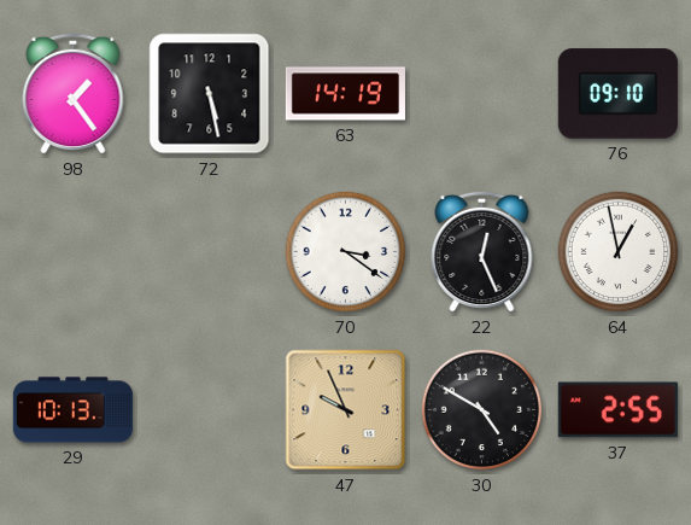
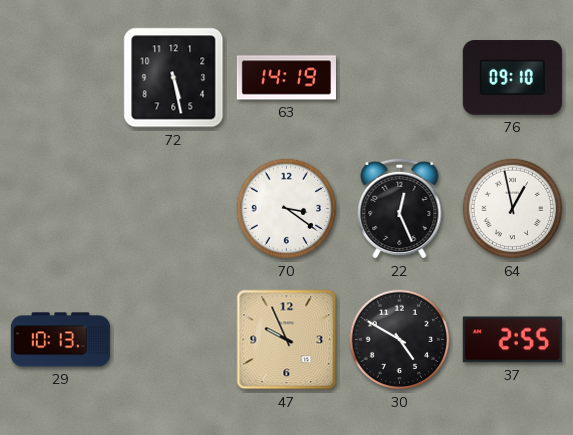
98: 1:24 -> none
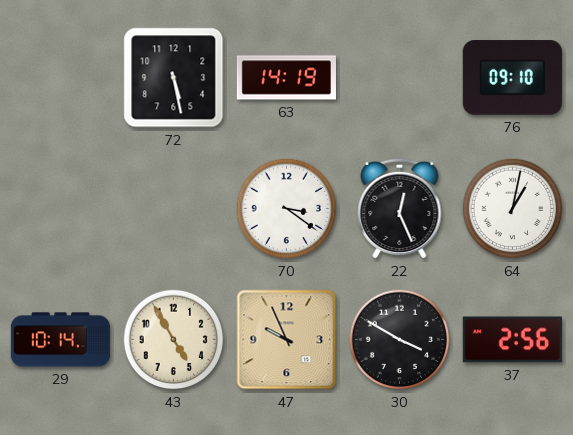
64: 12:58 -> 1:02
29: 10:13 -> 10:14
43: none -> 4:55
30: 4:50 -> 3:50
37: 2:55 -> 2:56
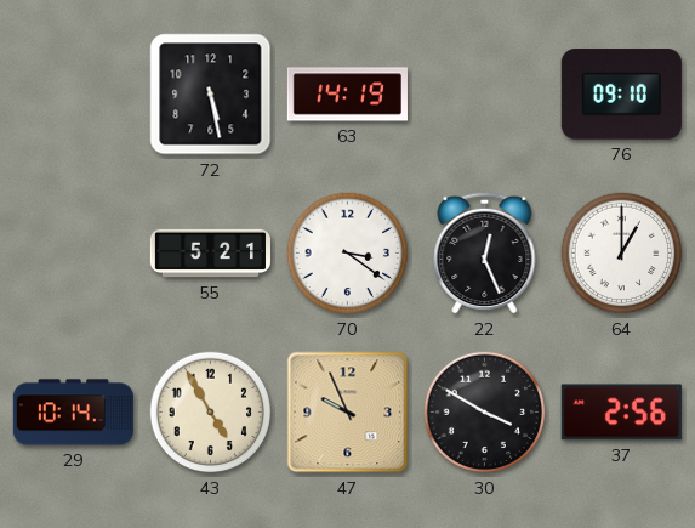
55: none -> 5:21
64: 1:02 -> 1:00
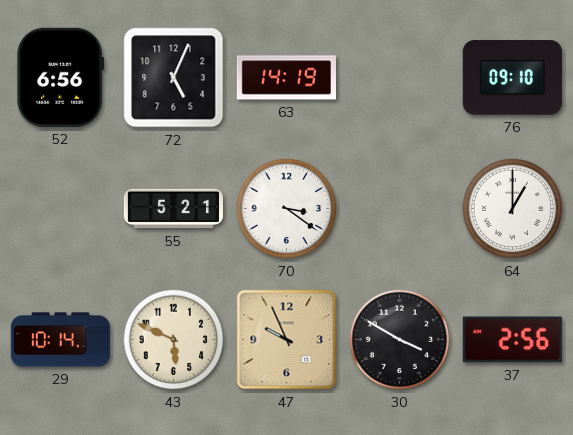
52: none -> 6:56
72: 5:28 -> 5:04
22: 12:26 -> none
43: 4:55 -> 5:49
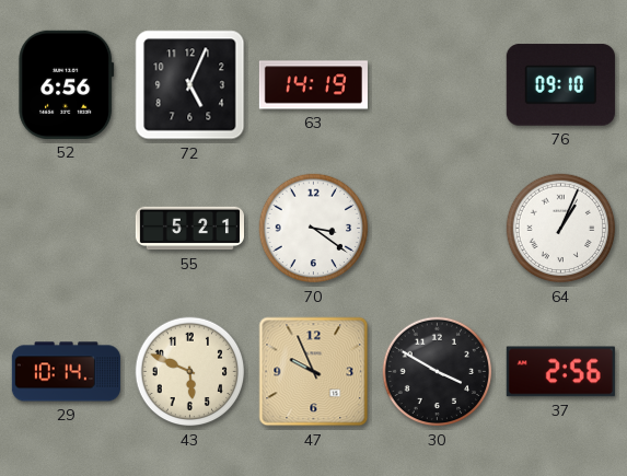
64: 1:00 -> 1:04
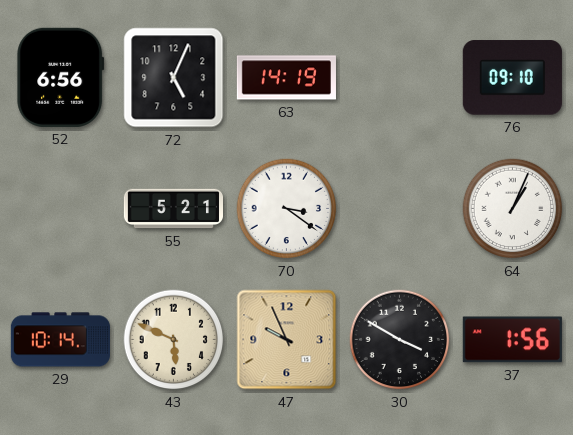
37: 2:56 -> 1:56
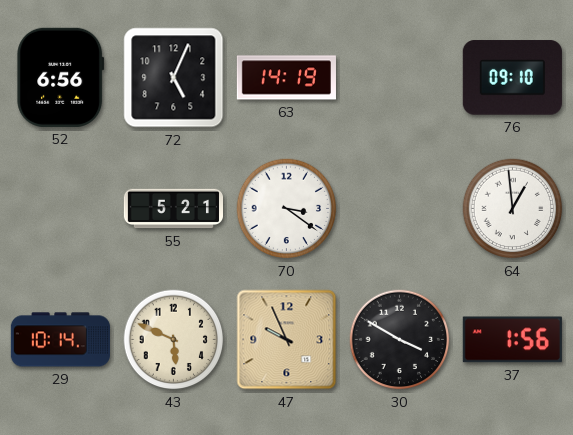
64: 1:04 -> 12:59
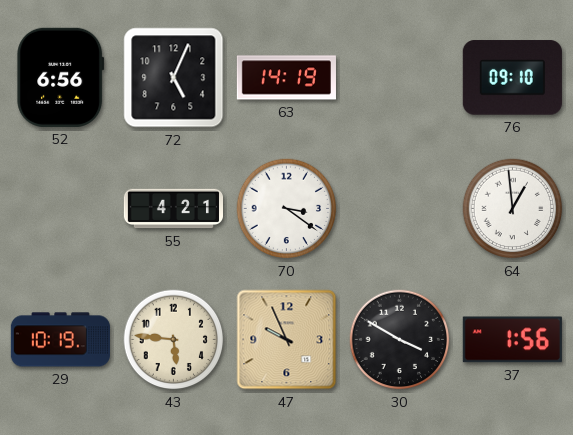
55: 5:21 -> 4:21
29: 10:14 -> 10:19
43: 5:49 -> 5:46
